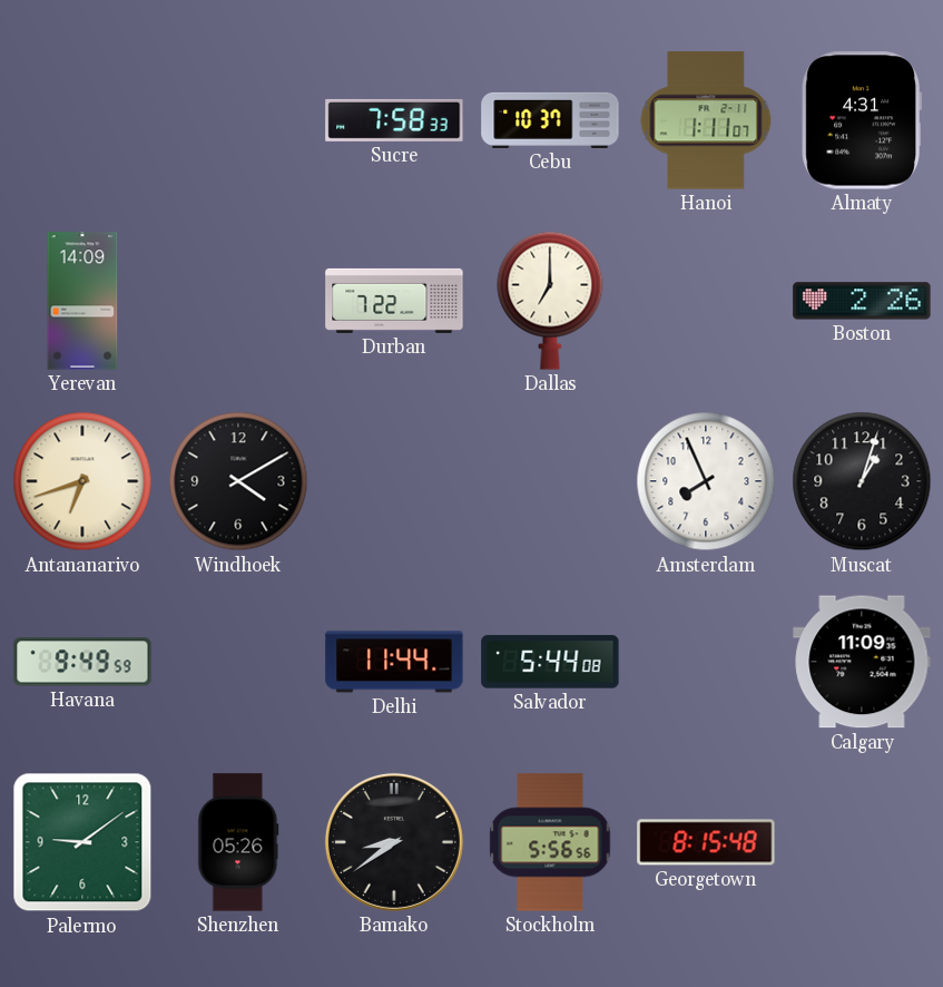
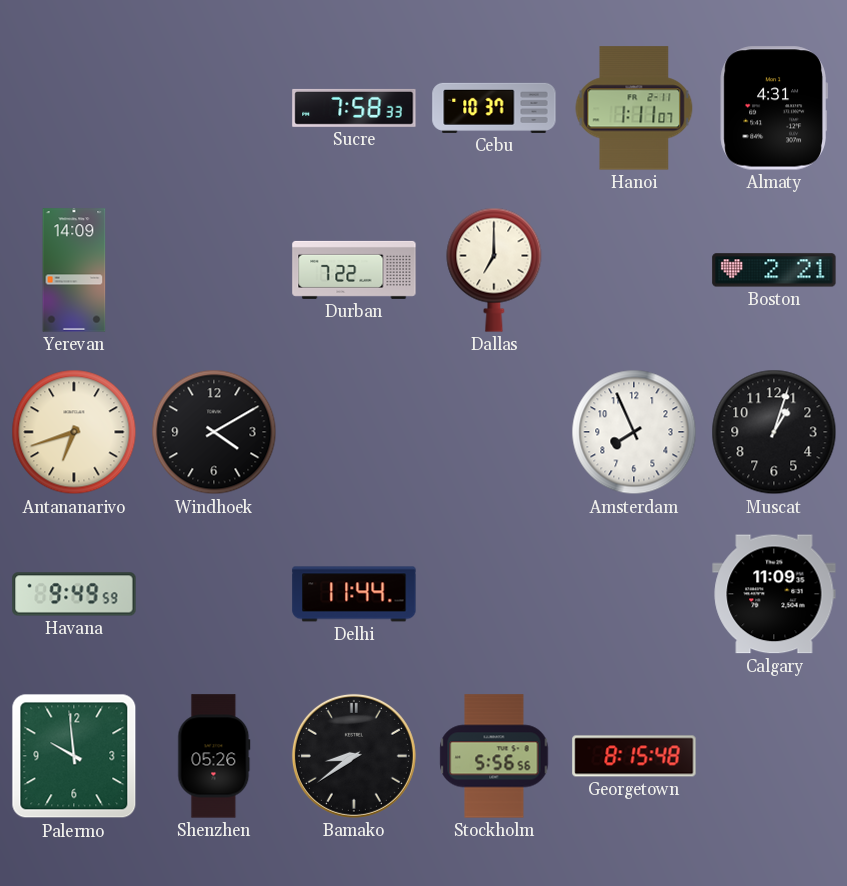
Boston: 2:26 -> 2:21
Salvador: 5:44 -> none
Palermo: 9:09 -> 9:59
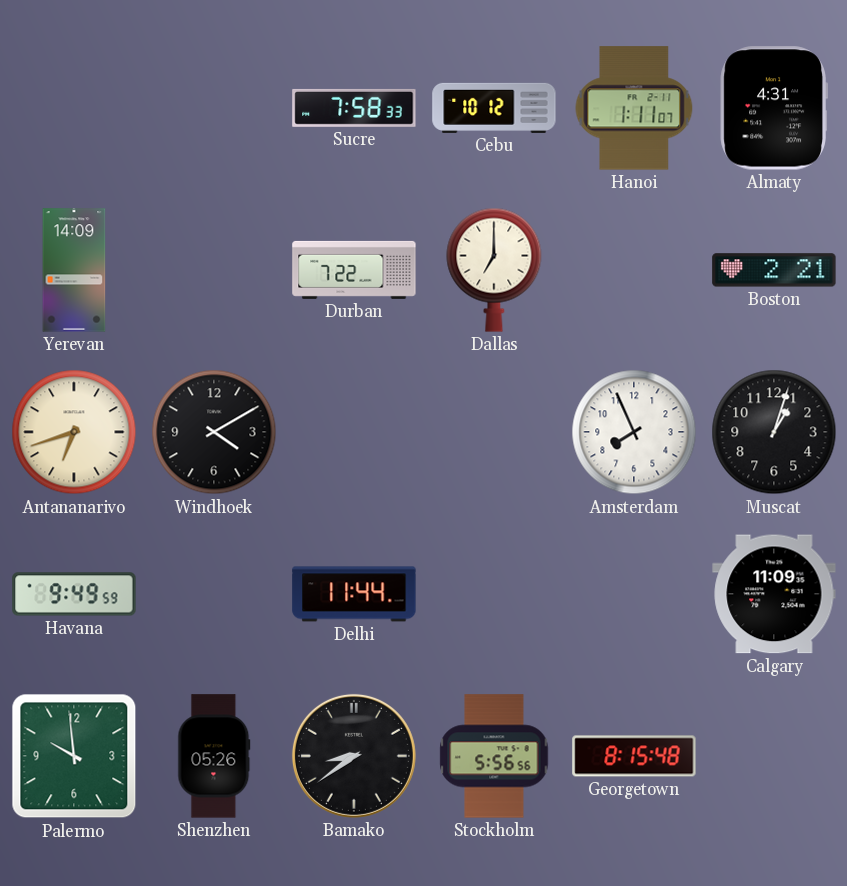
Cebu: 10:37 -> 10:12
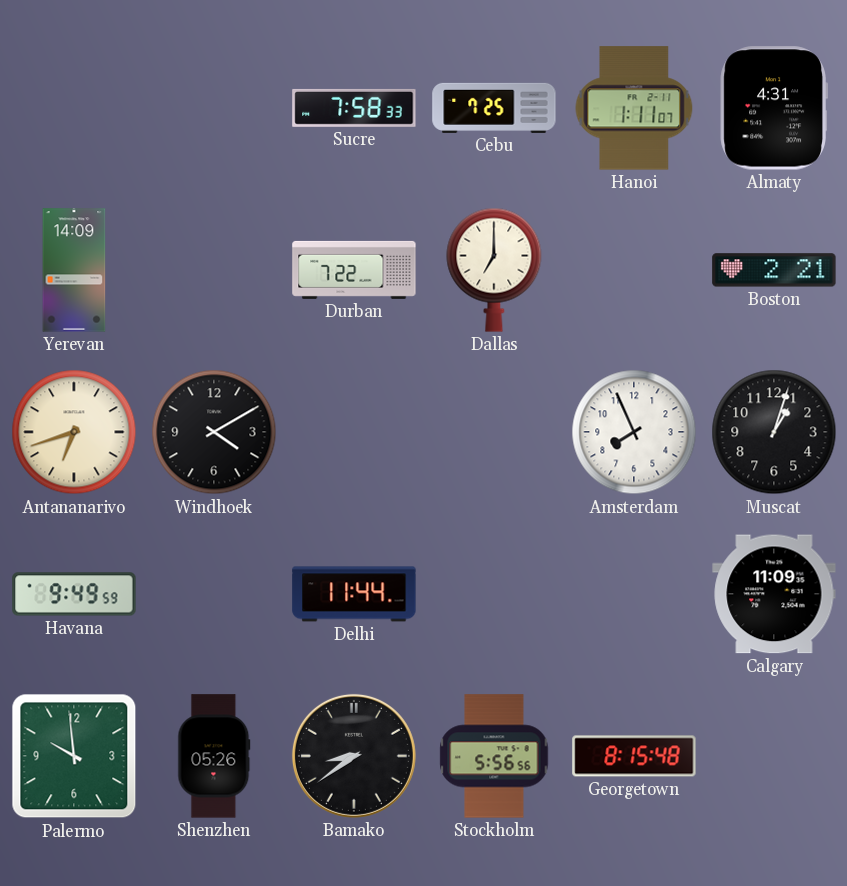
Cebu: 10:12 -> 7:25
